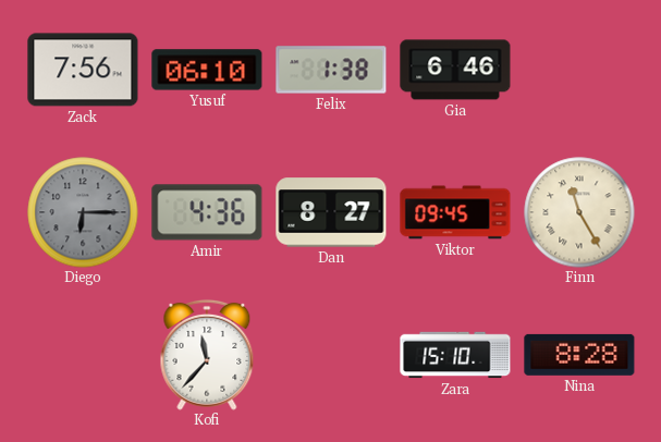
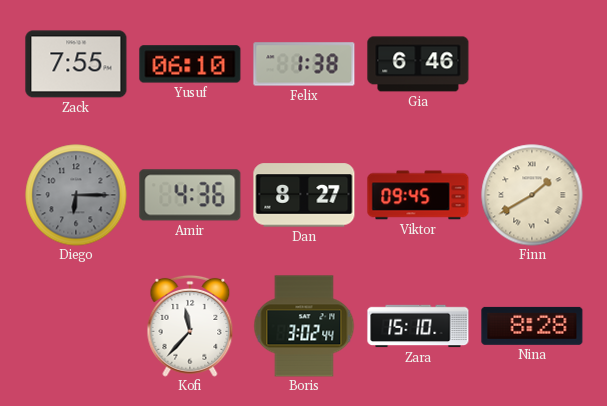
Zack: 7:56 -> 7:55
Finn: 11:25 -> 1:40
Boris: none -> 3:02
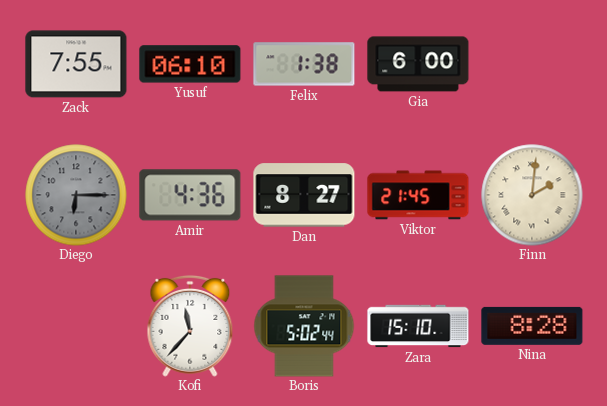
Gia: 6:46 -> 6:00
Viktor: 09:45 -> 21:45
Finn: 1:40 -> 2:01
Boris: 3:02 -> 5:02
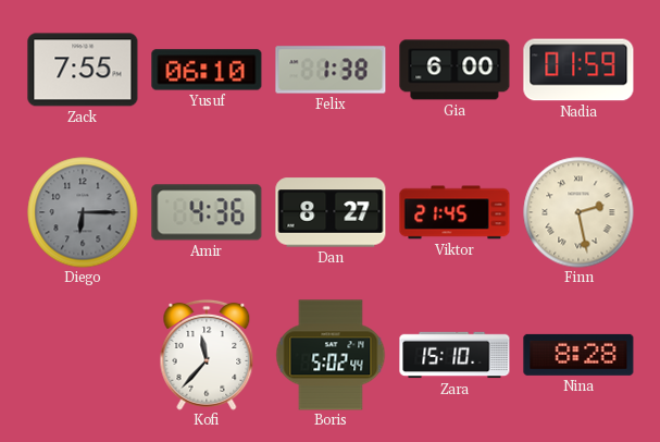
Nadia: none -> 01:59
Finn: 2:01 -> 2:28
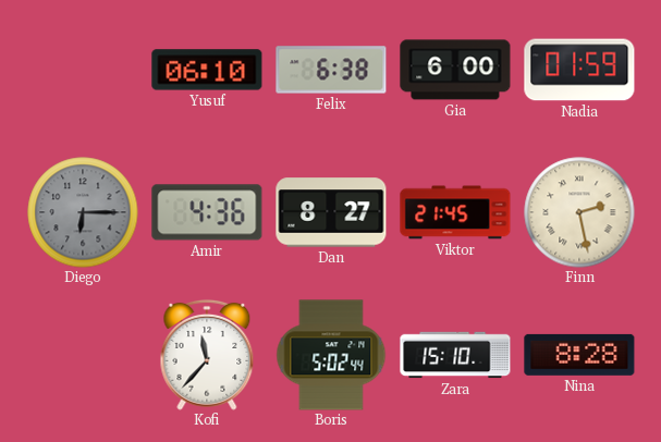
Zack: 7:55 -> none
Felix: 1:38 -> 6:38
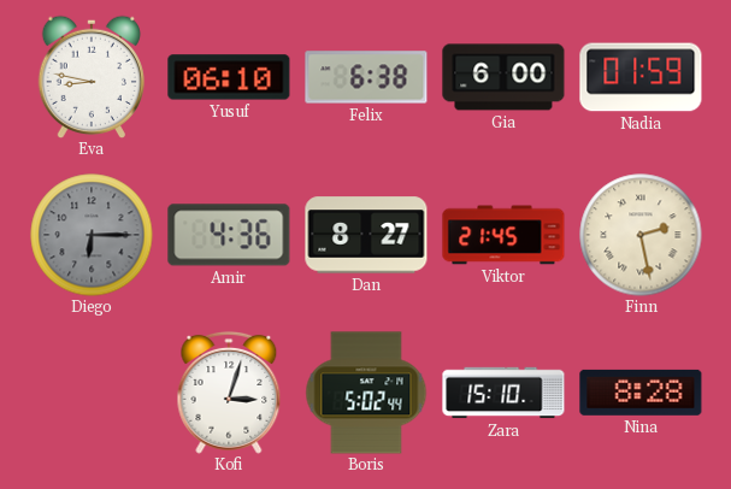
Eva: none -> 8:47
Kofi: 11:37 -> 3:03
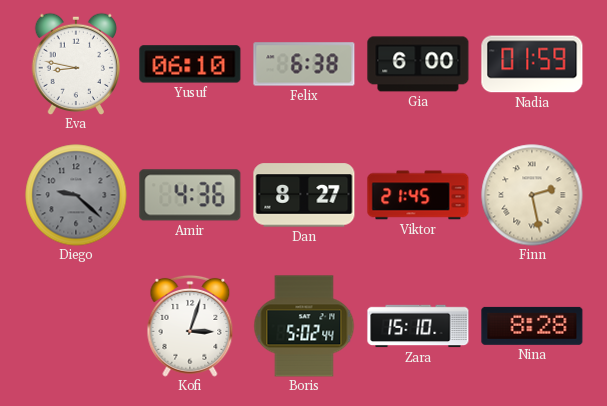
Diego: 6:15 -> 9:22
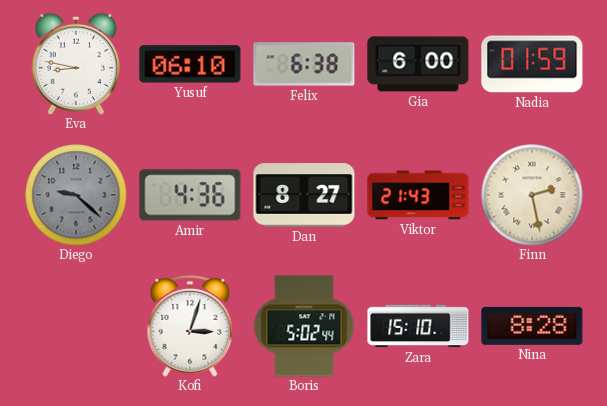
Viktor: 21:45 -> 21:43
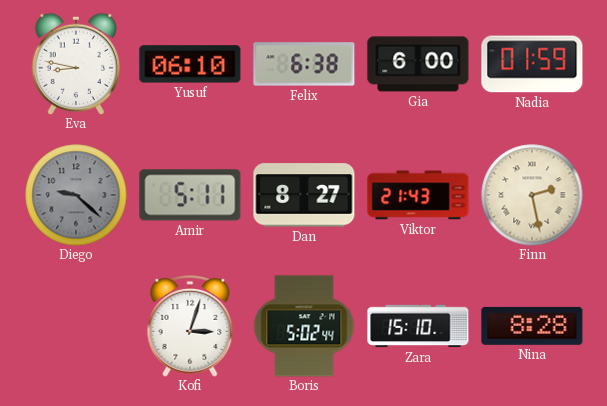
Amir: 4:36 -> 5:11
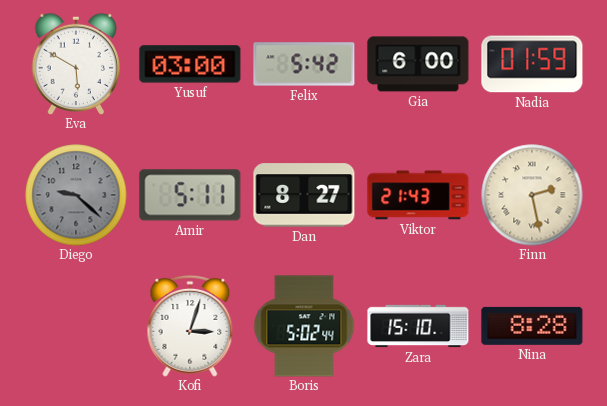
Eva: 8:47 -> 5:50
Yusuf: 06:10 -> 03:00
Felix: 6:38 -> 5:42
